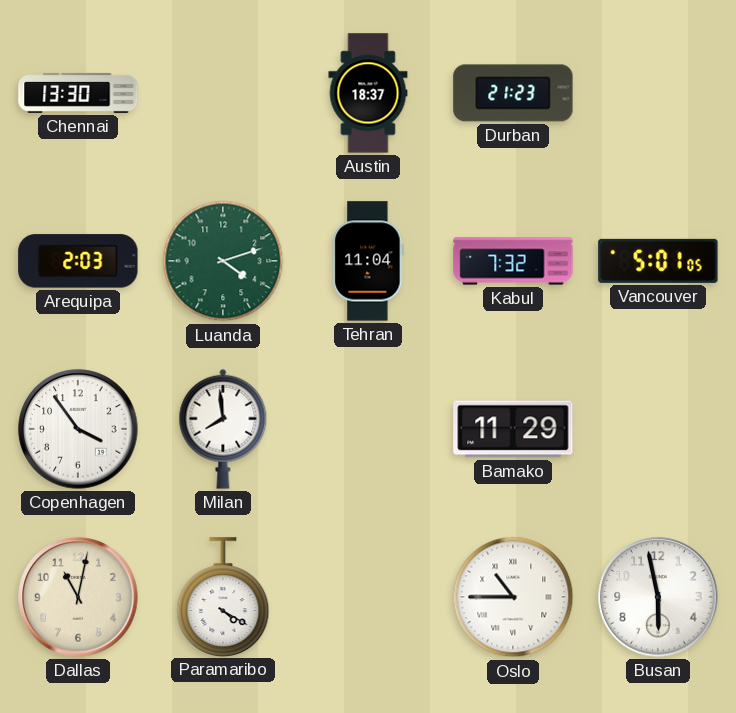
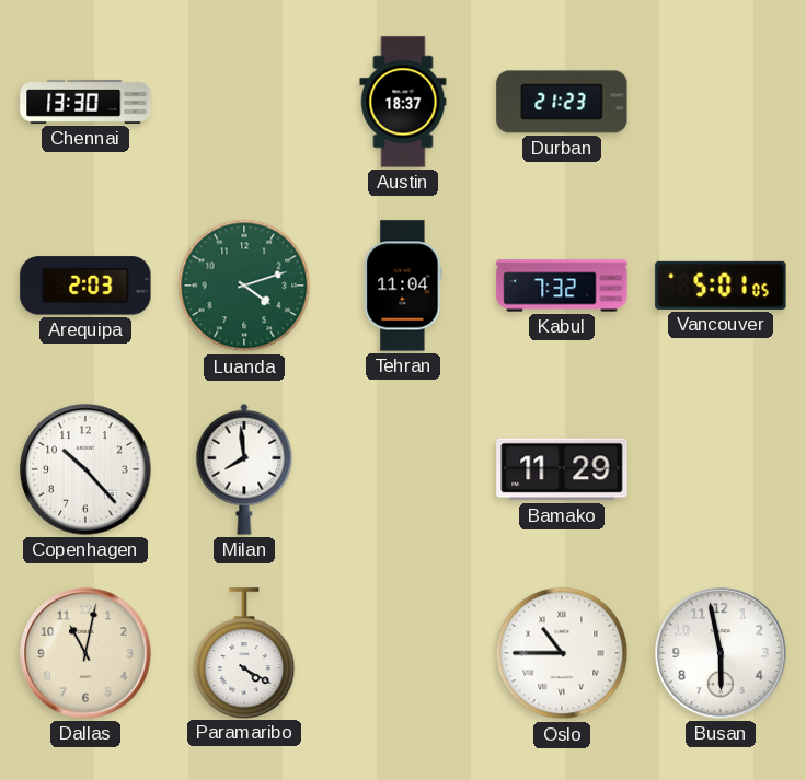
Copenhagen: 3:54 -> 10:23
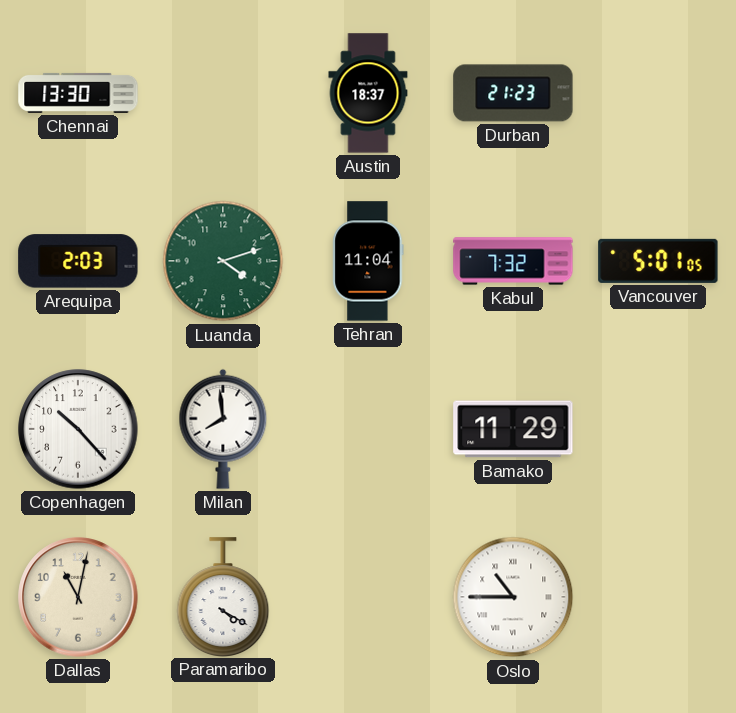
Busan: 5:58 -> none
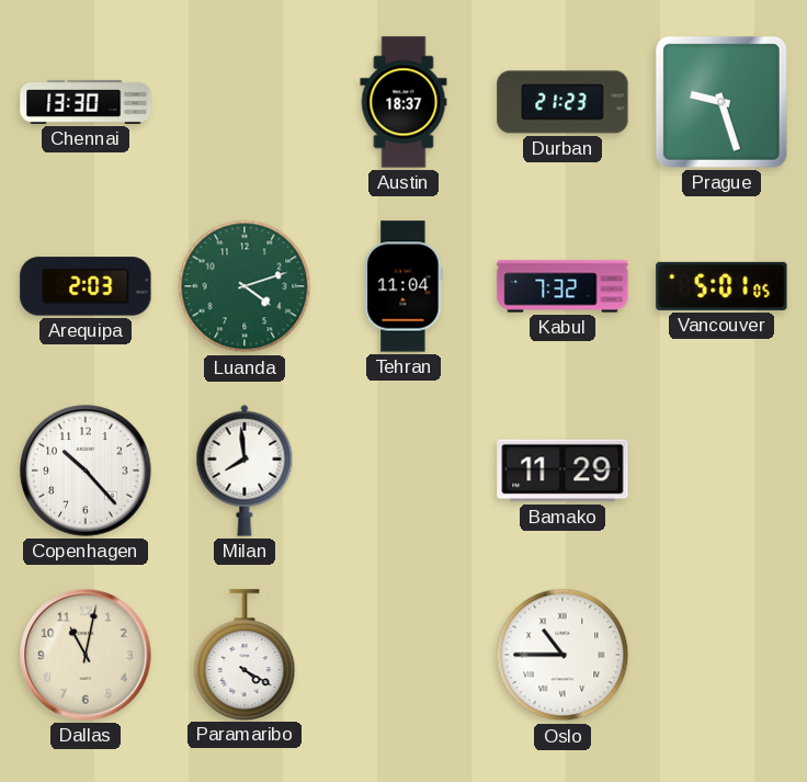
Prague: none -> 9:27
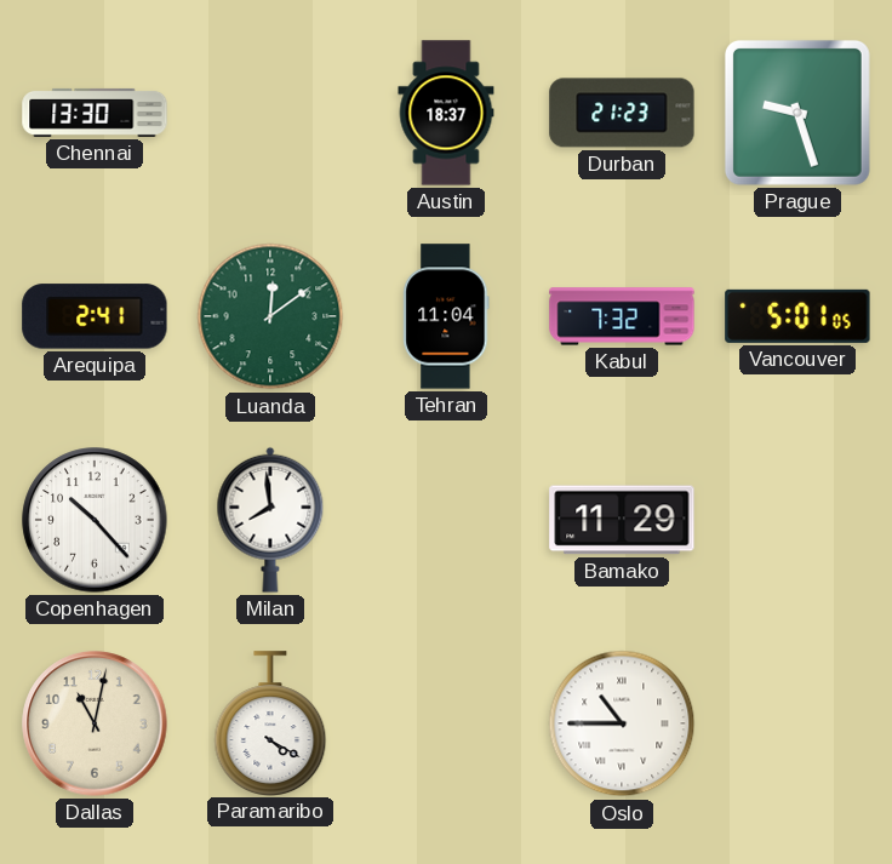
Arequipa: 2:03 -> 2:41
Luanda: 4:12 -> 12:09
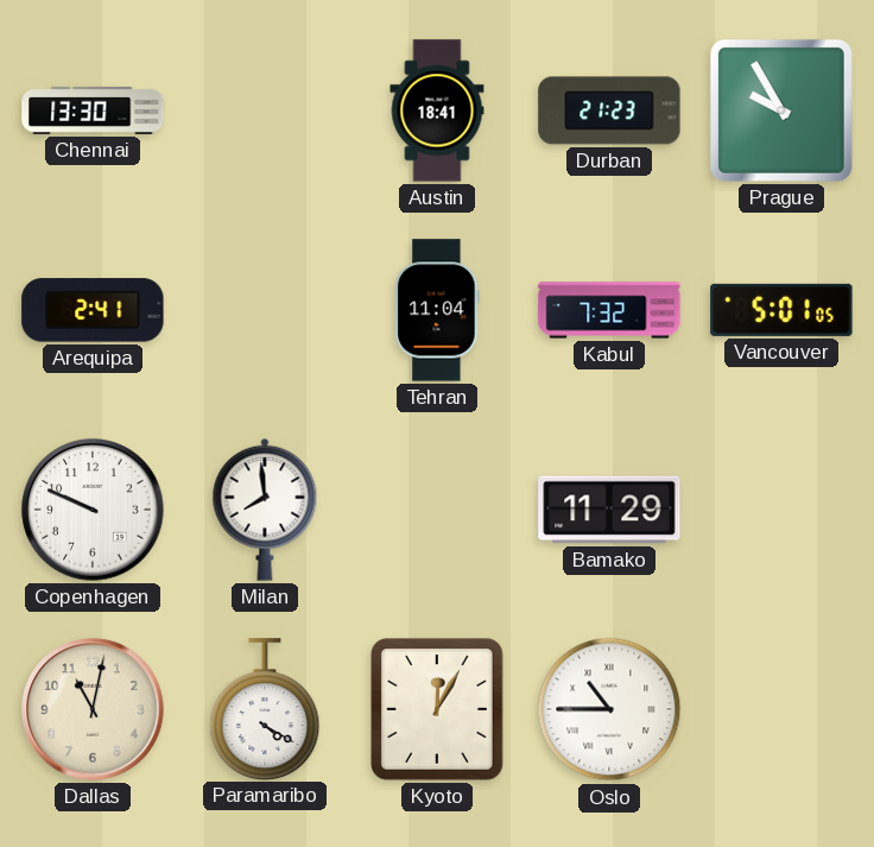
Austin: 18:37 -> 18:41
Prague: 9:27 -> 9:55
Luanda: 12:09 -> none
Copenhagen: 10:23 -> 9:49
Kyoto: none -> 12:05
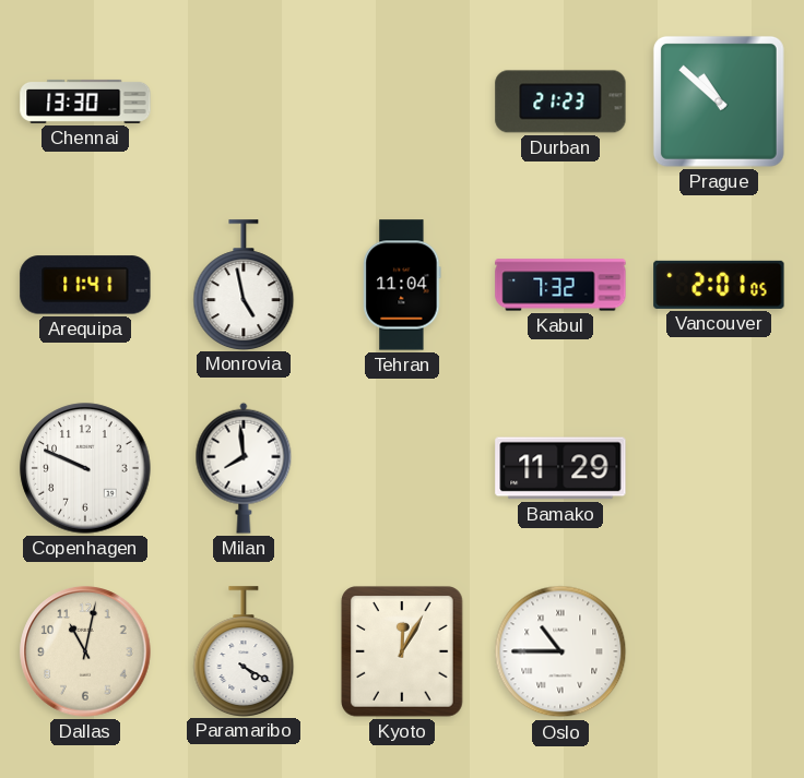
Austin: 18:41 -> none
Prague: 9:55 -> 10:52
Arequipa: 2:41 -> 11:41
Monrovia: none -> 4:58
Vancouver: 5:01 -> 2:01
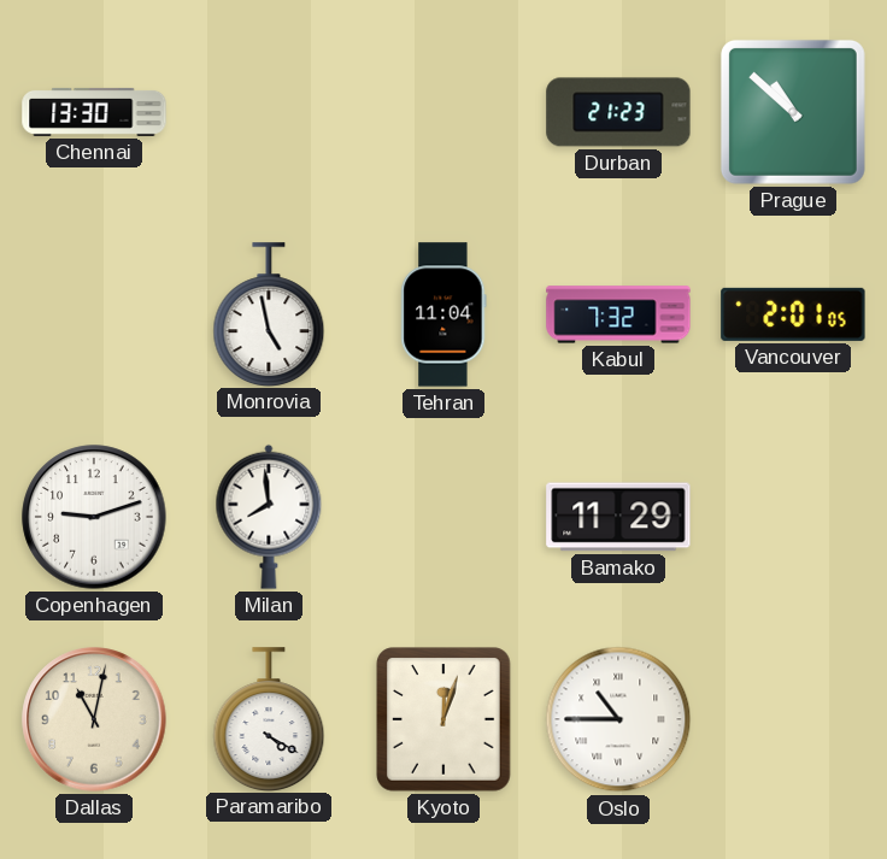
Arequipa: 11:41 -> none
Copenhagen: 9:49 -> 9:12
Kyoto: 12:05 -> 12:03
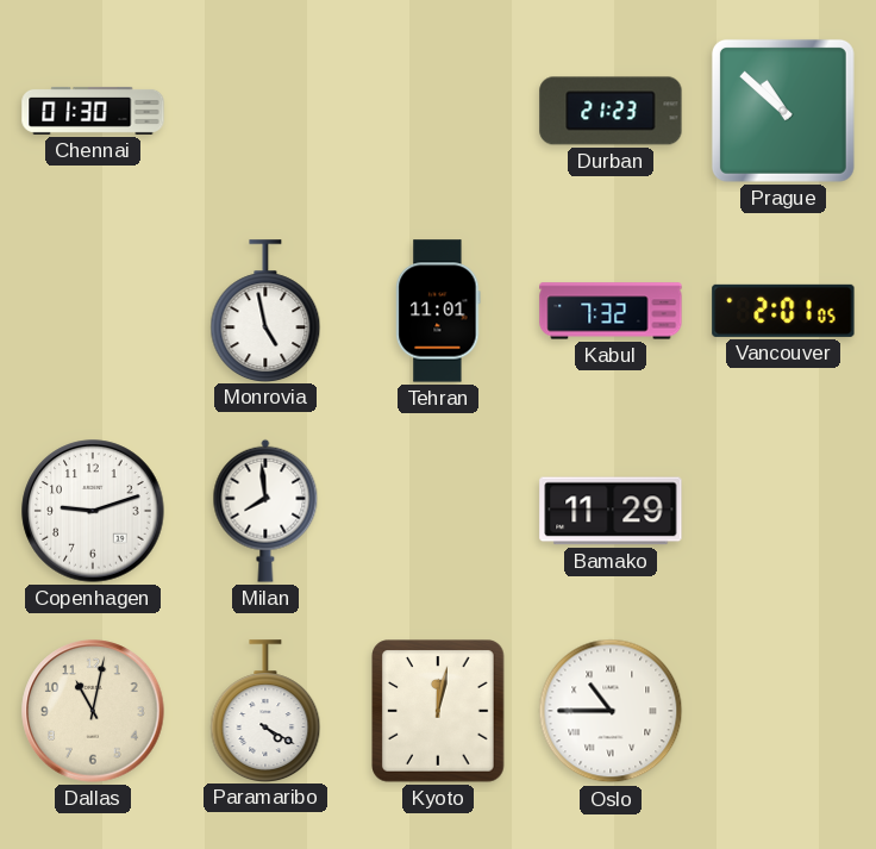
Chennai: 13:30 -> 01:30
Tehran: 11:04 -> 11:01
Kyoto: 12:03 -> 12:02
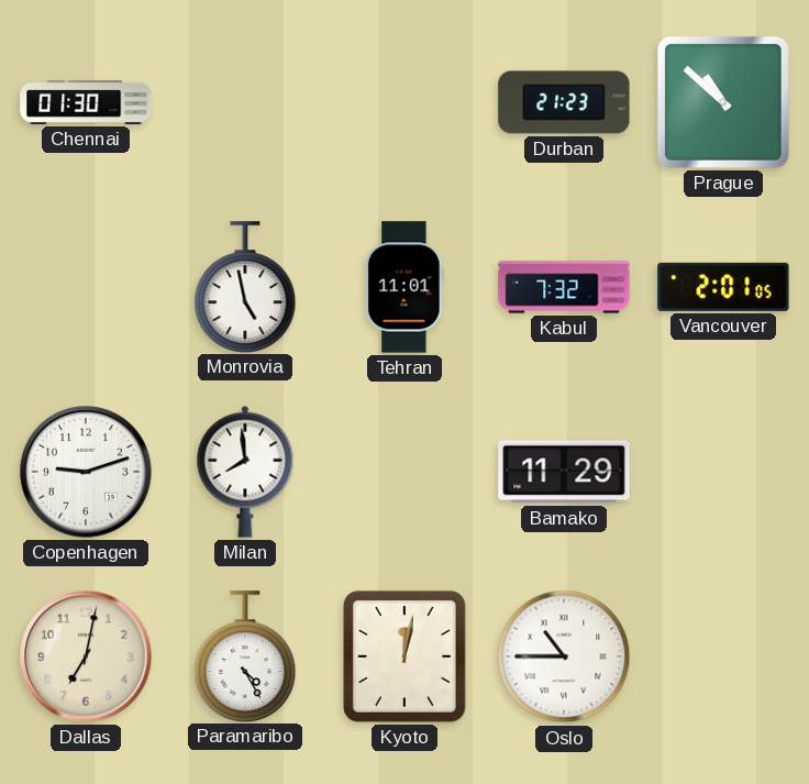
Dallas: 11:02 -> 7:02
Paramaribo: 4:20 -> 4:25
